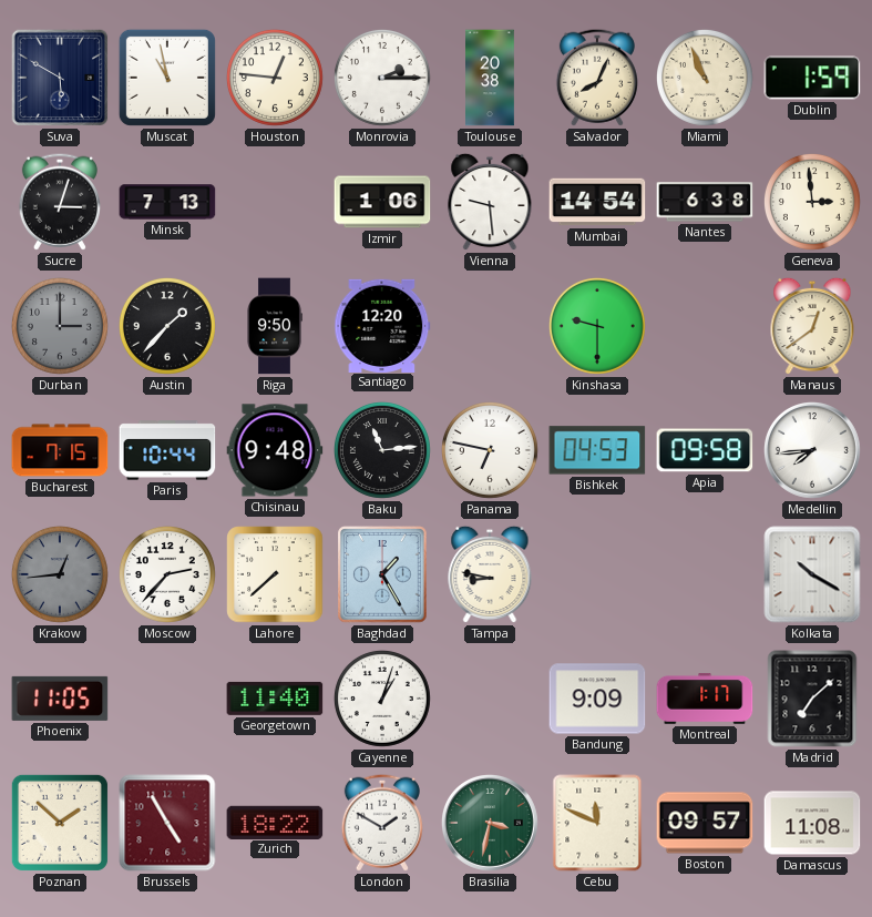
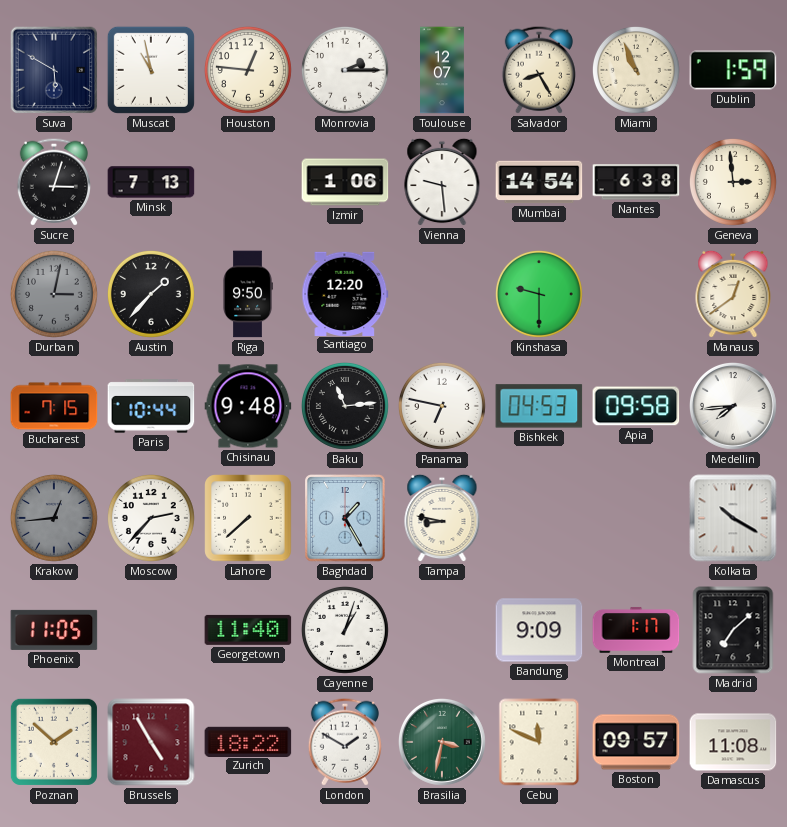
Toulouse: 20:38 -> 12:07
Salvador: 8:04 -> 8:25
Durban: 3:00 -> 3:02
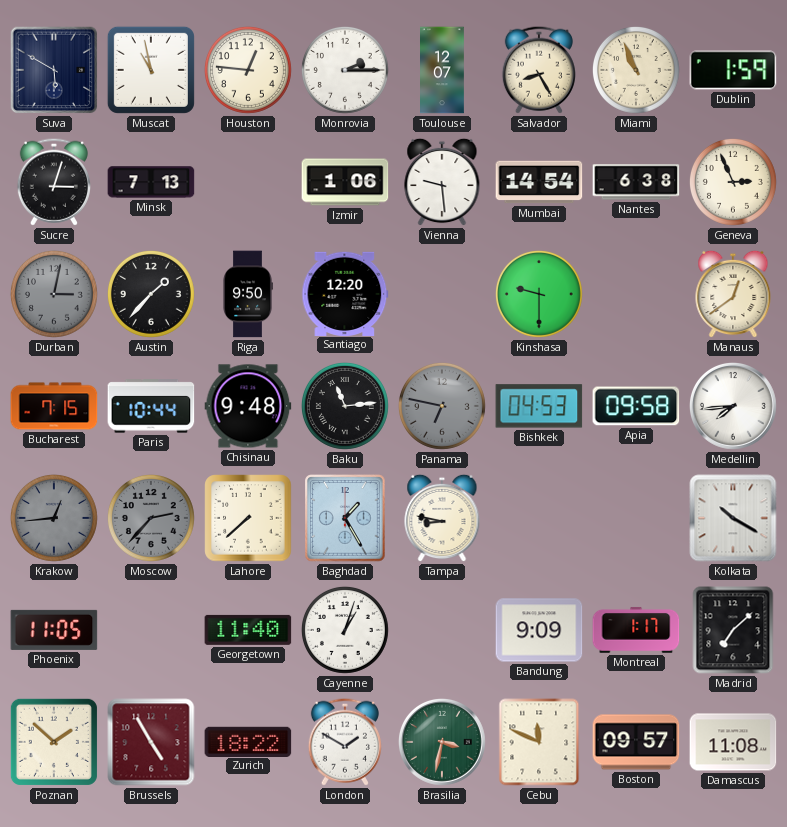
Geneva: 2:59 -> 2:56
Panama dial: white -> grey
Moscow dial: white -> grey
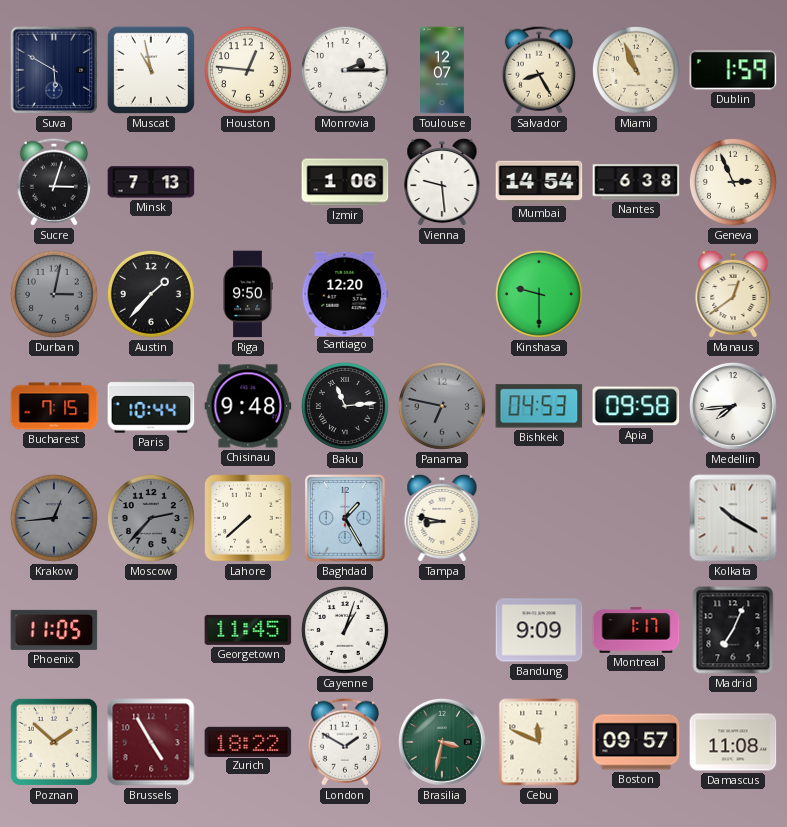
Georgetown: 11:40 -> 11:45
Madrid: 7:08 -> 7:04
